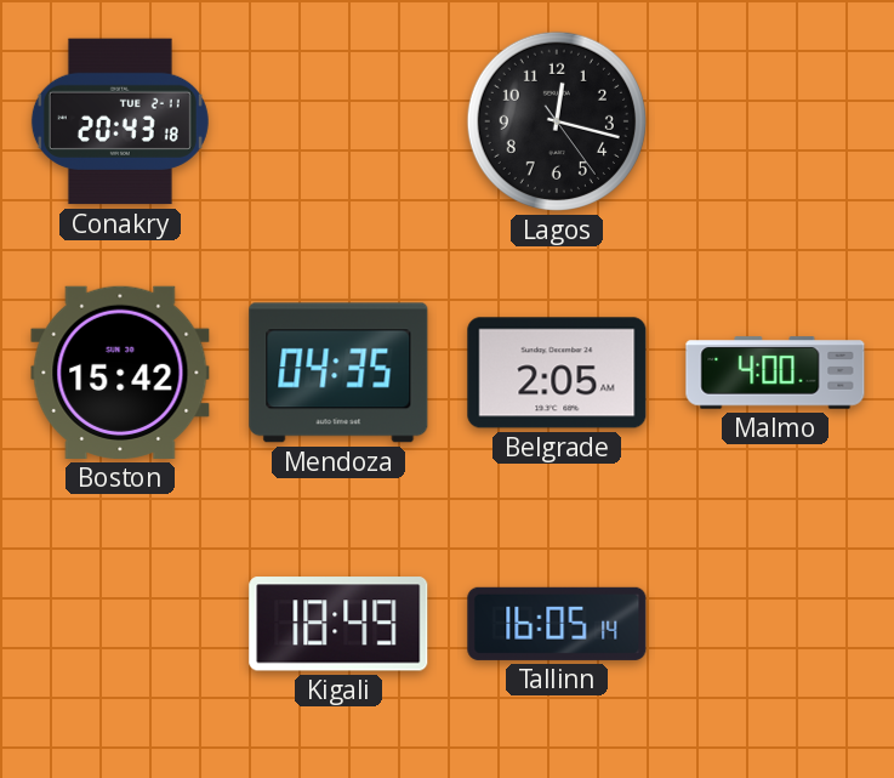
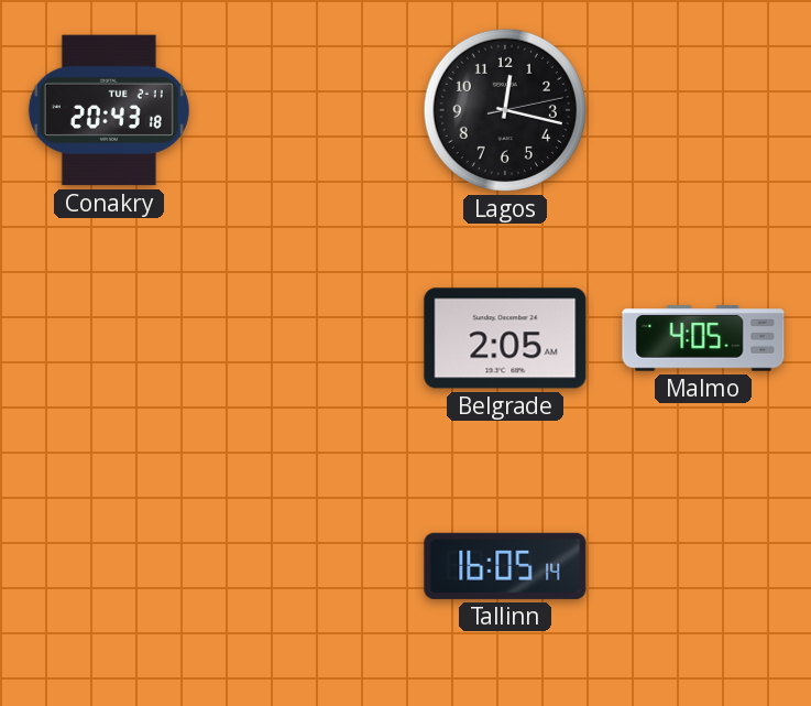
Lagos: 12:17:24 -> 12:17:13
Boston: 15:42 -> none
Mendoza: 04:35 -> none
Malmo: 4:00 -> 4:05
Kigali: 18:49 -> none
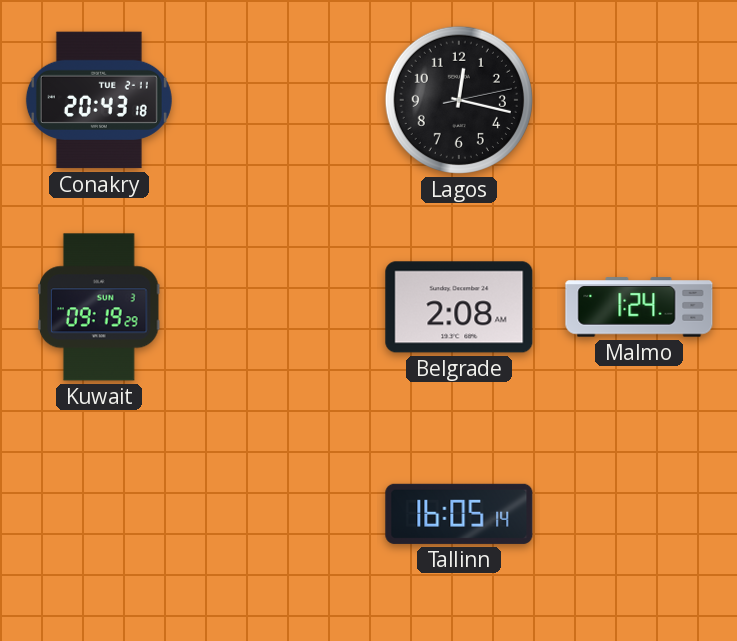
Kuwait: none -> 09:19
Belgrade: 2:05 -> 2:08
Malmo: 4:05 -> 1:24
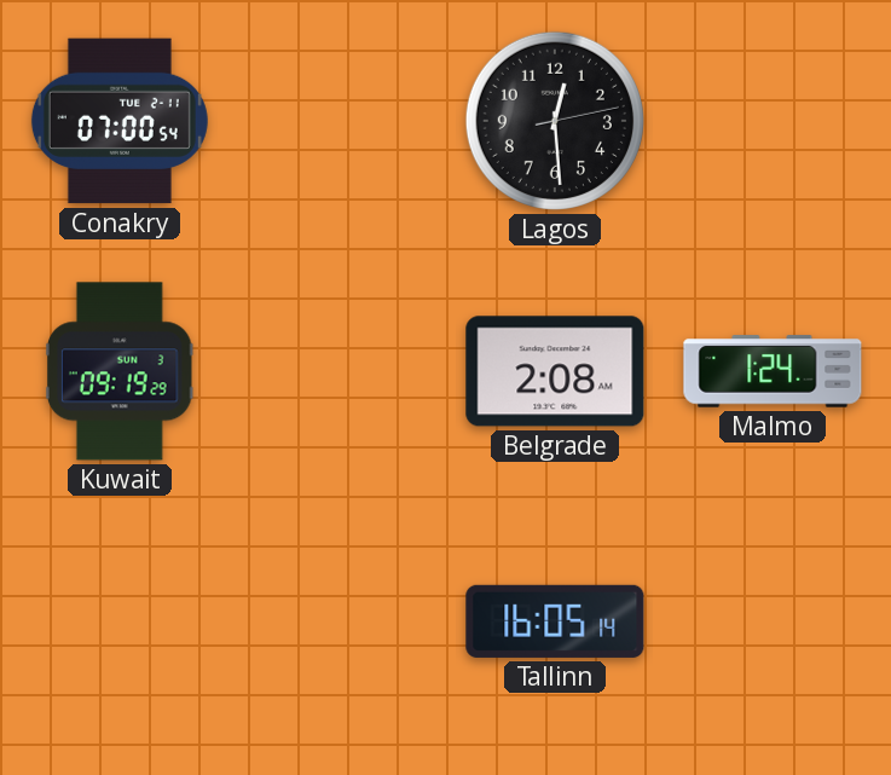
Conakry: 20:43 -> 07:00
Lagos: 12:17 -> 12:29
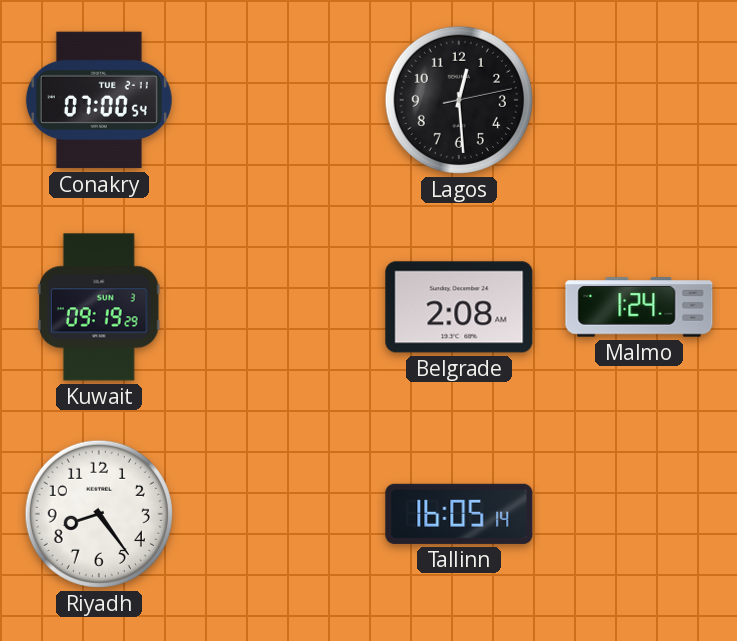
Riyadh: none -> 8:24
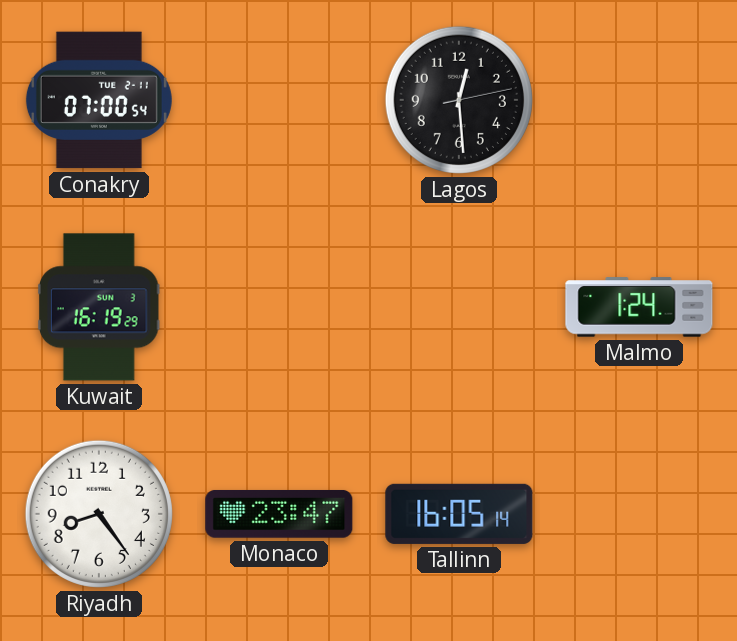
Kuwait: 09:19 -> 16:19
Belgrade: 2:08 -> none
Monaco: none -> 23:47
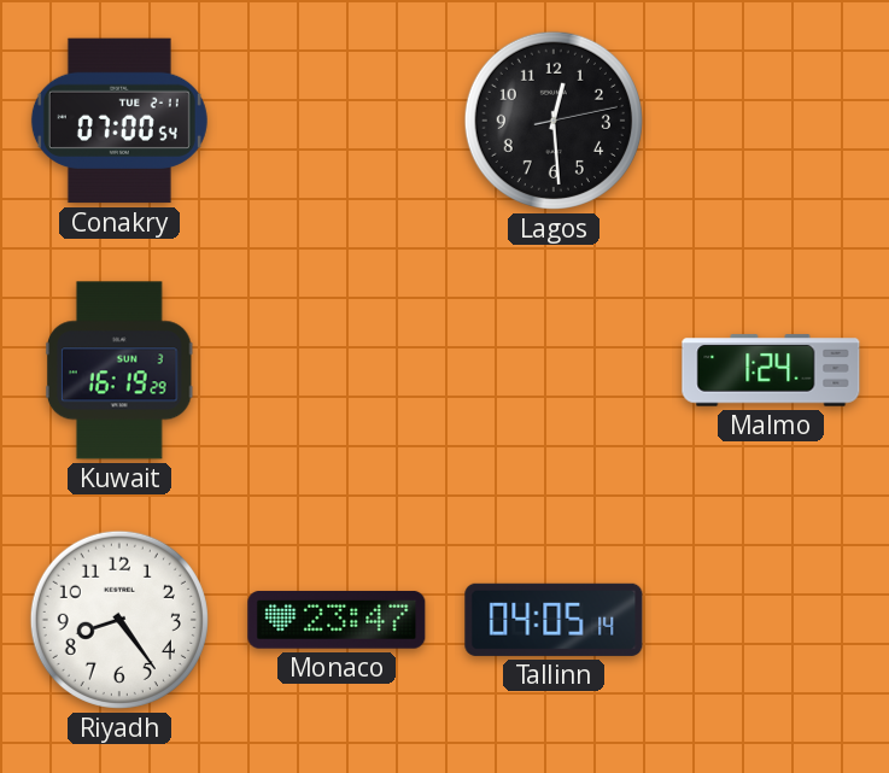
Tallinn: 16:05 -> 04:05
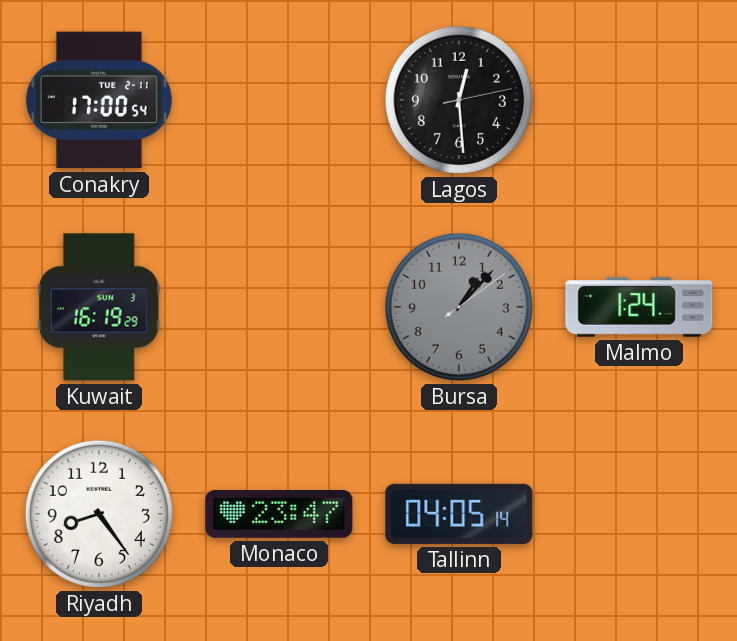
Conakry: 07:00 -> 17:00
Bursa: none -> 1:07
